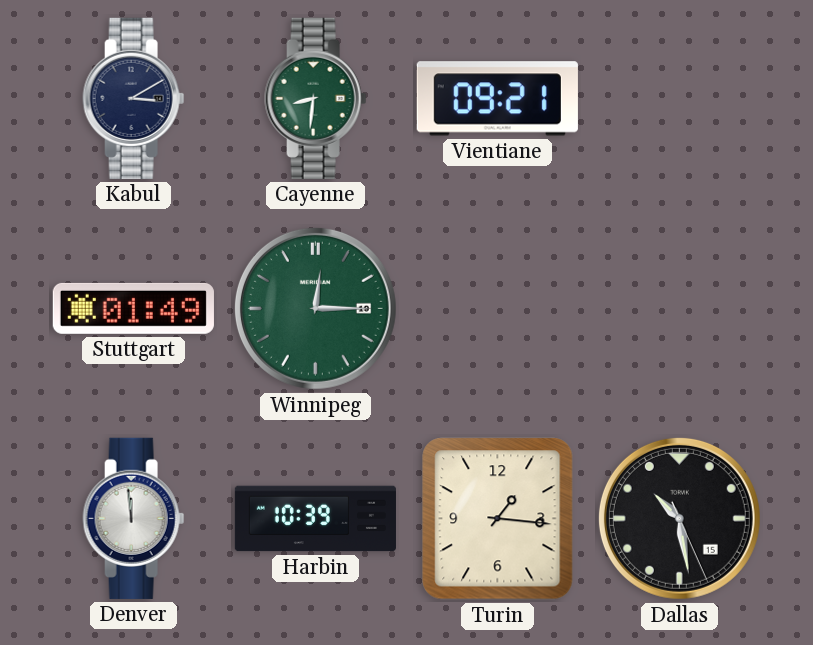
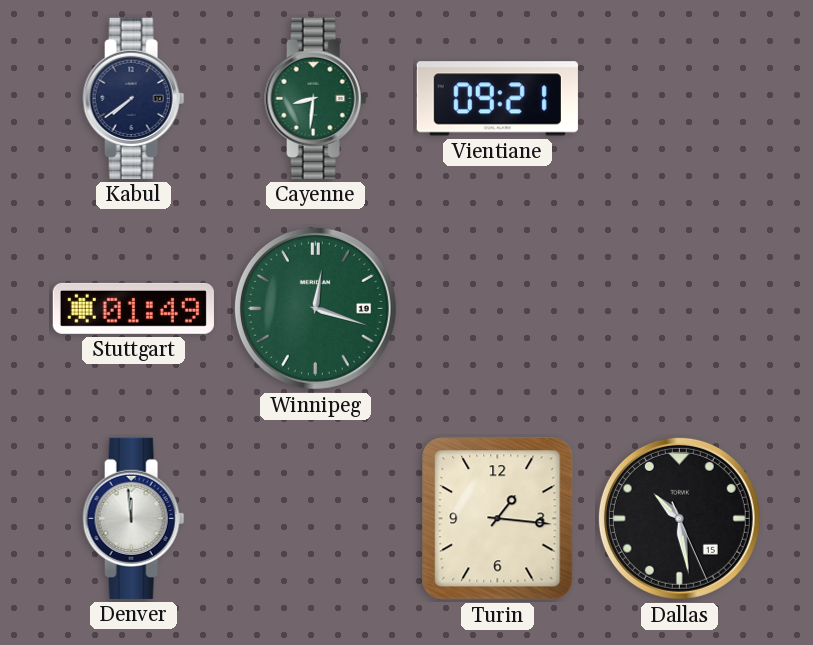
Kabul: 3:10 -> 7:39
Winnipeg: 12:15 -> 12:18
Harbin: 10:39 -> none
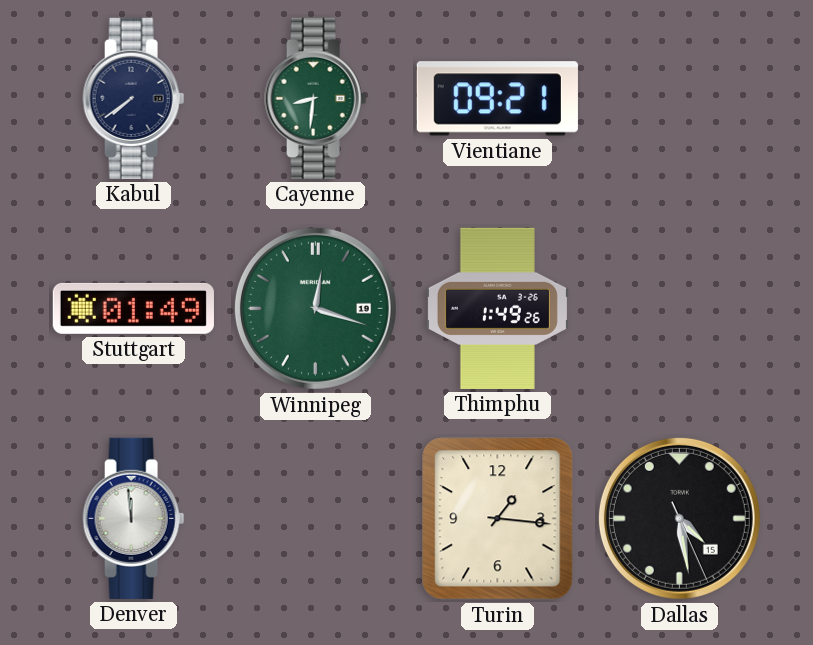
Thimphu: none -> 1:49
Dallas: 10:28 -> 4:28
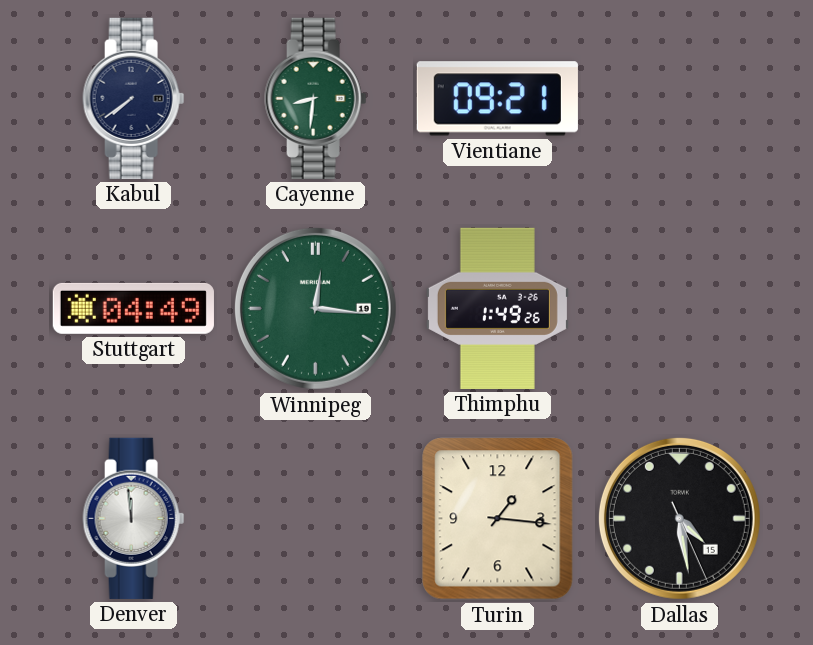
Stuttgart: 01:49 -> 04:49
Winnipeg: 12:18 -> 12:16
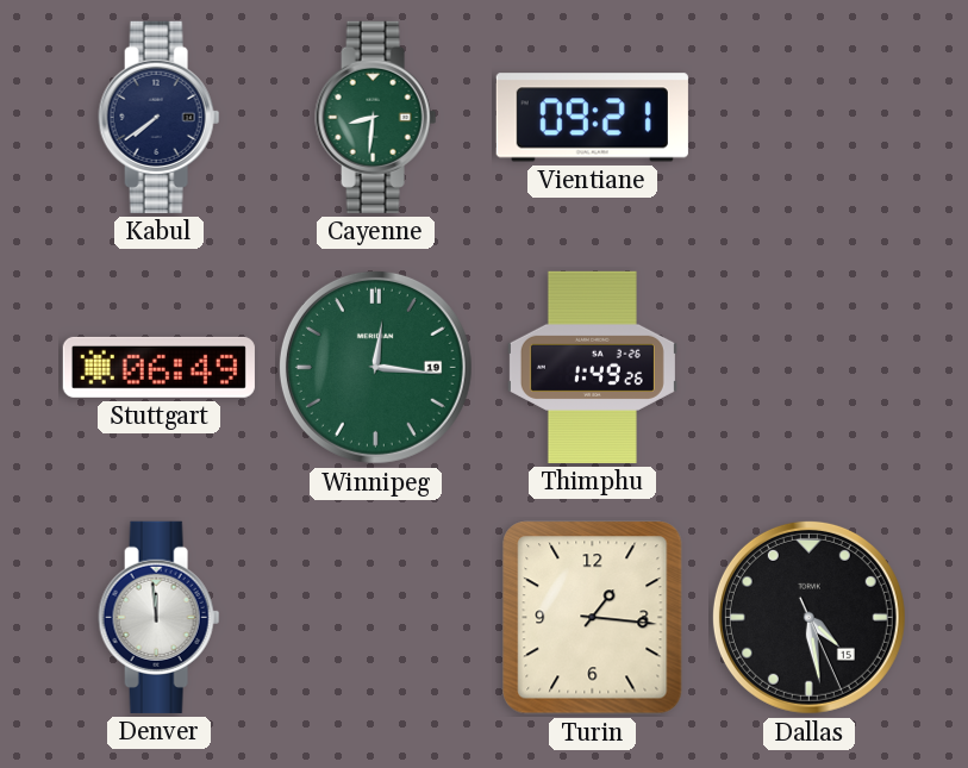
Stuttgart: 04:49 -> 06:49
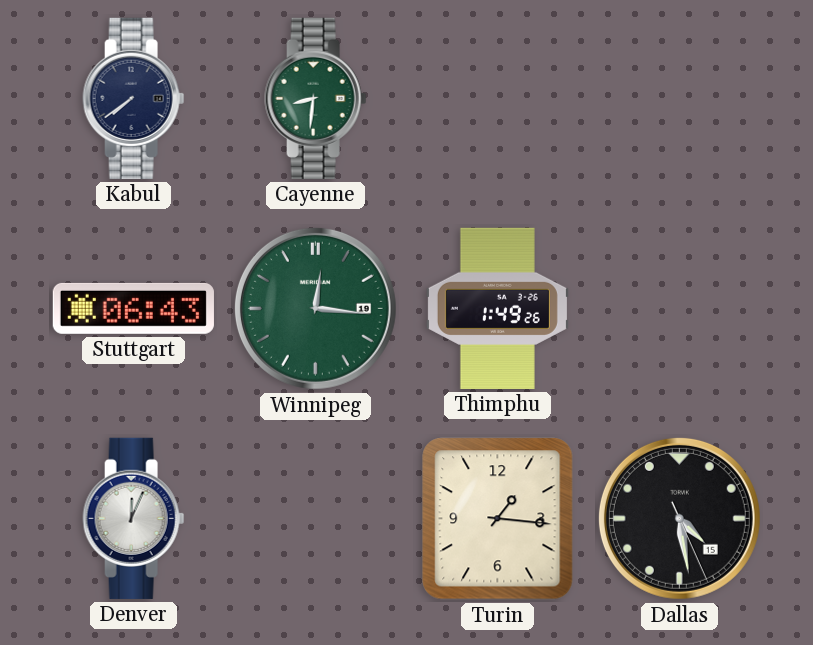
Vientiane: 09:21 -> none
Stuttgart: 06:49 -> 06:43
Denver: 11:59 -> 12:04
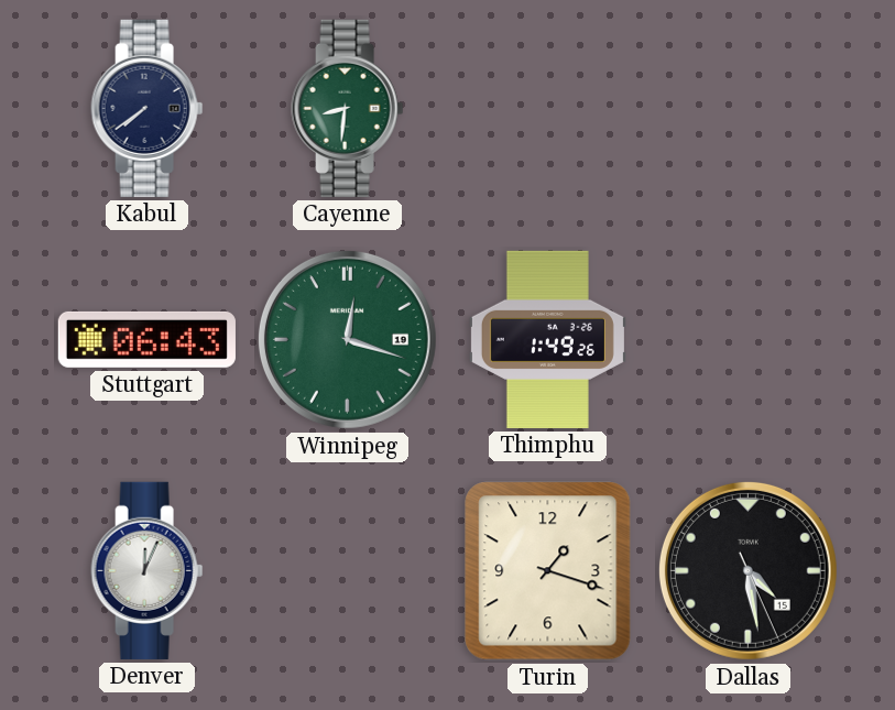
Winnipeg: 12:16 -> 12:18
Turin: 1:16 -> 1:18
